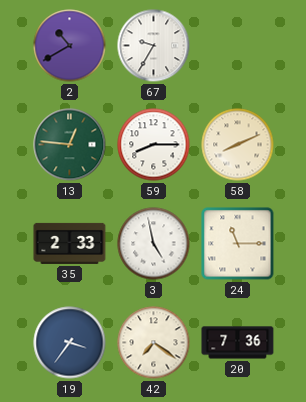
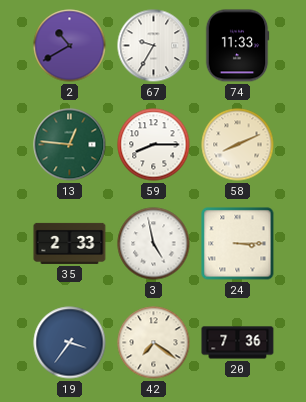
74: none -> 11:33
24: 11:15 -> 3:15
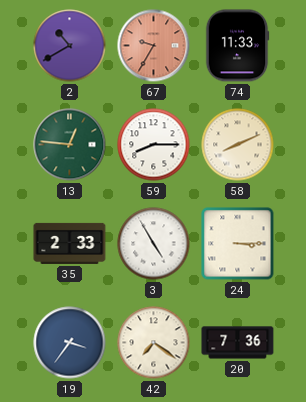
67 dial: white -> salmon
3: 4:58 -> 4:55
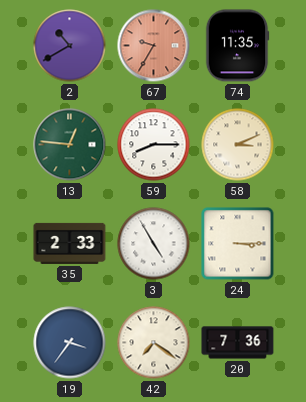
74: 11:33 -> 11:35
58: 8:11 -> 3:11
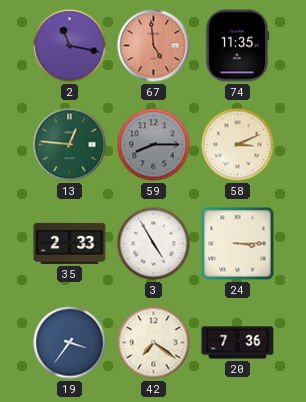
2: 10:40 -> 11:17
67: 9:35 -> 4:59
59 dial: white -> grey
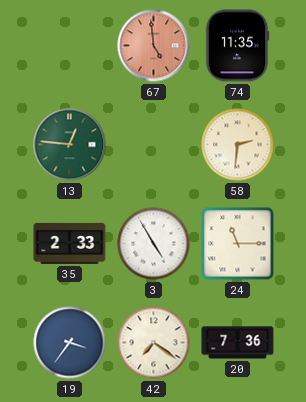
2: 11:17 -> none
59: 8:15 -> none
58: 3:11 -> 2:31
24: 3:15 -> 11:15
